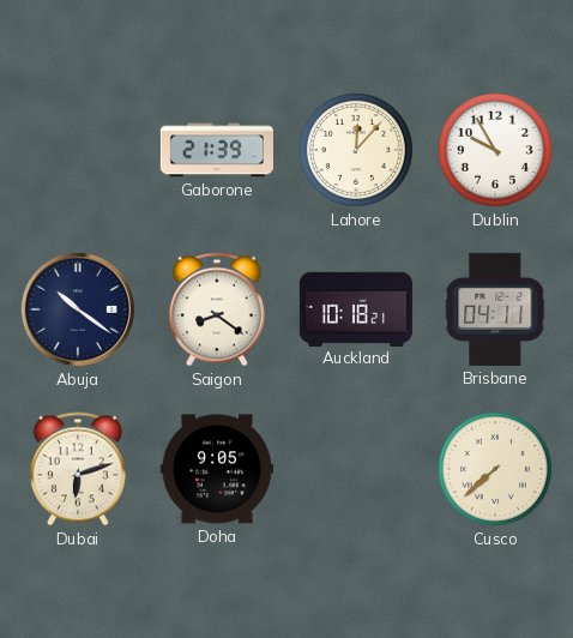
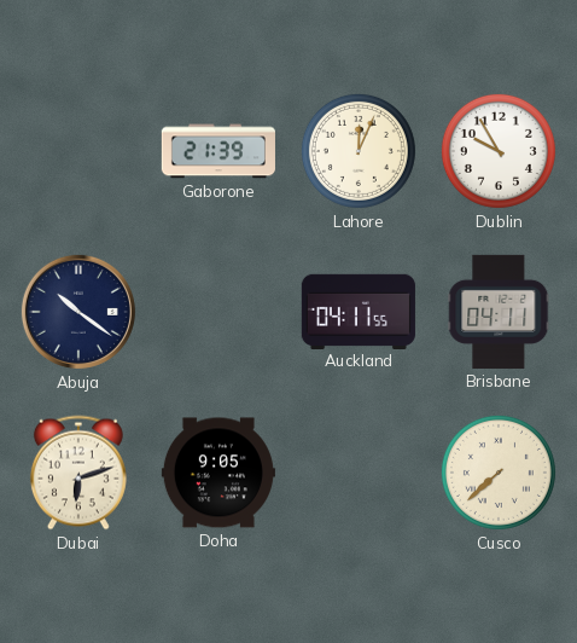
Lahore: 12:07 -> 12:04
Saigon: 8:21 -> none
Auckland: 10:18 -> 04:11
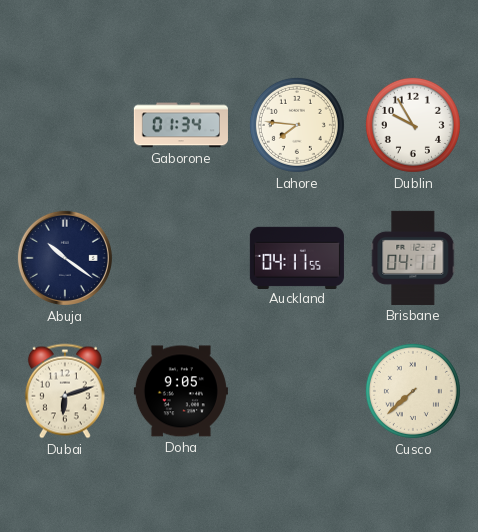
Gaborone: 21:39 -> 01:34
Lahore: 12:04 -> 7:46
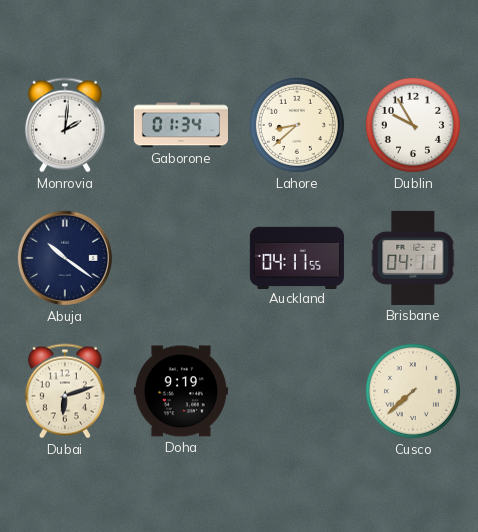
Monrovia: none -> 2:01
Lahore: 7:46 -> 8:38
Doha: 9:05 -> 9:19
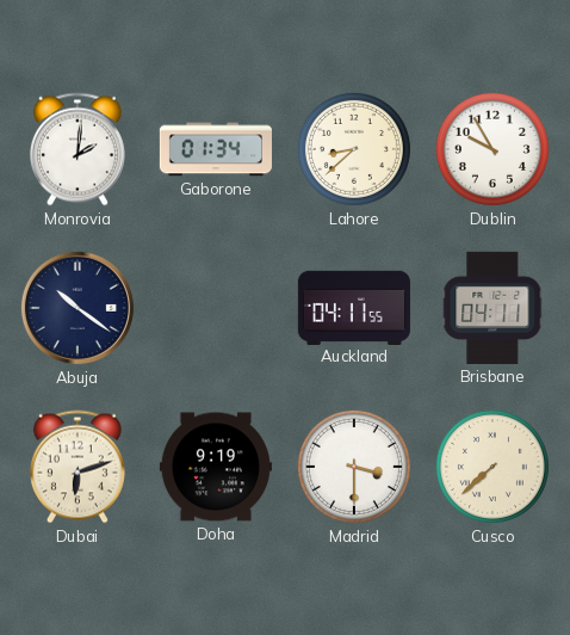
Madrid: none -> 3:30
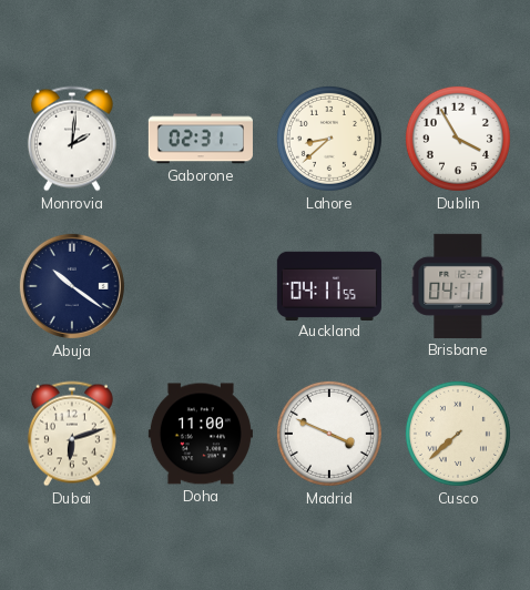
Gaborone: 01:34 -> 02:31
Dublin: 9:55 -> 3:55
Doha: 9:19 -> 11:00
Madrid: 3:30 -> 3:49
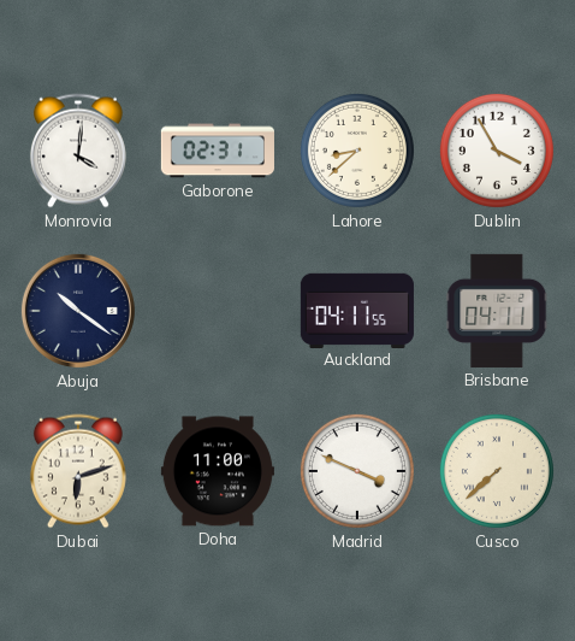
Monrovia: 2:01 -> 4:01
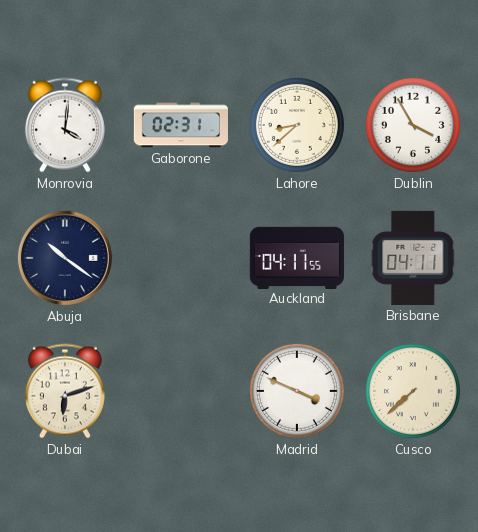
Doha: 11:00 -> none
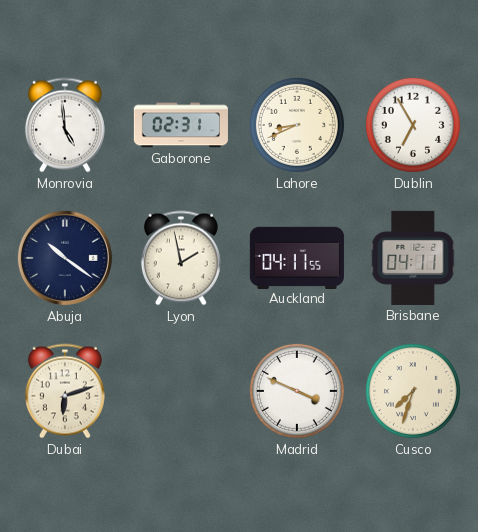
Monrovia: 4:01 -> 4:59
Lahore: 8:38 -> 8:41
Dublin: 3:55 -> 6:55
Lyon: none -> 1:58
Cusco: 7:38 -> 7:33
